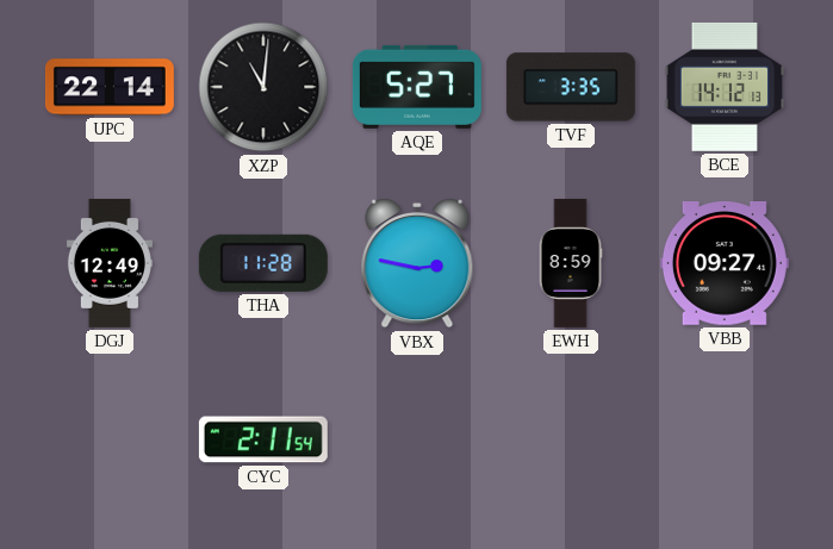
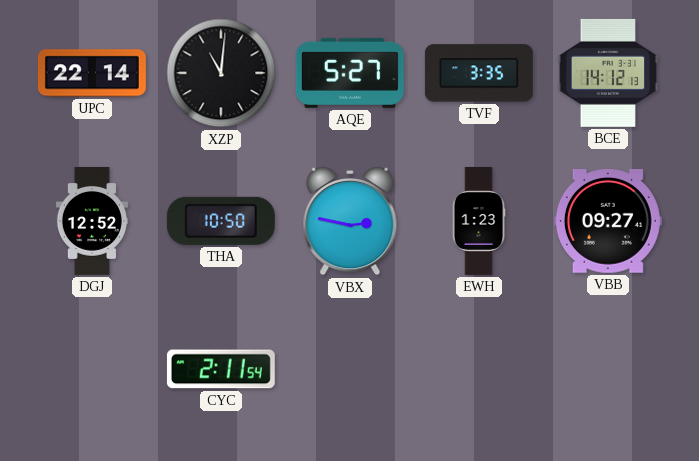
DGJ: 12:49 -> 12:52
THA: 11:28 -> 10:50
EWH: 8:59 -> 1:23
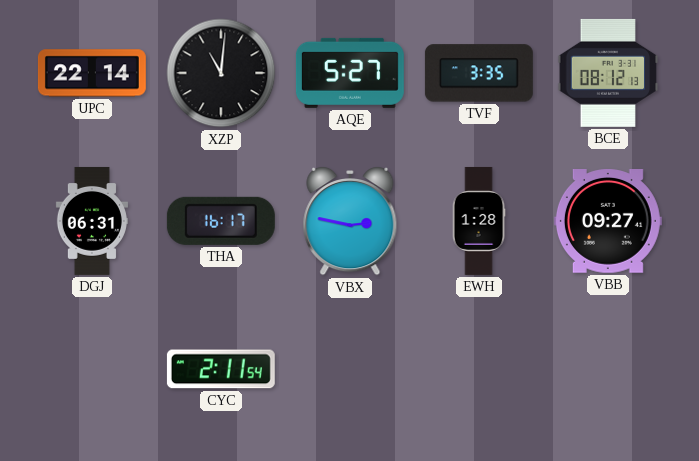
BCE: 14:12 -> 08:12
DGJ: 12:52 -> 06:31
THA: 10:50 -> 16:17
EWH: 1:23 -> 1:28
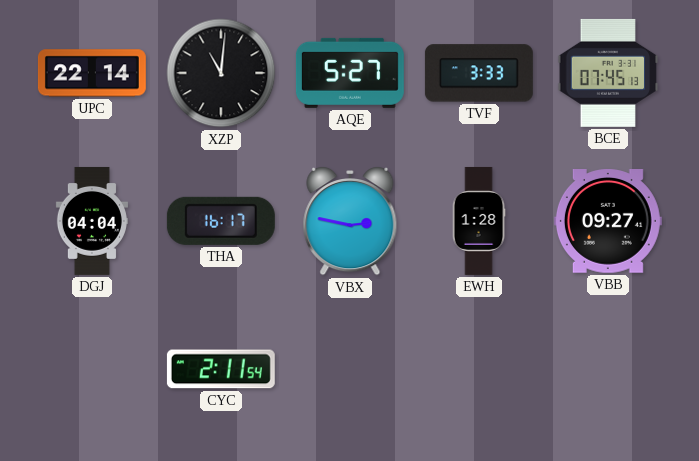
TVF: 3:35 -> 3:33
BCE: 08:12 -> 07:45
DGJ: 06:31 -> 04:04
